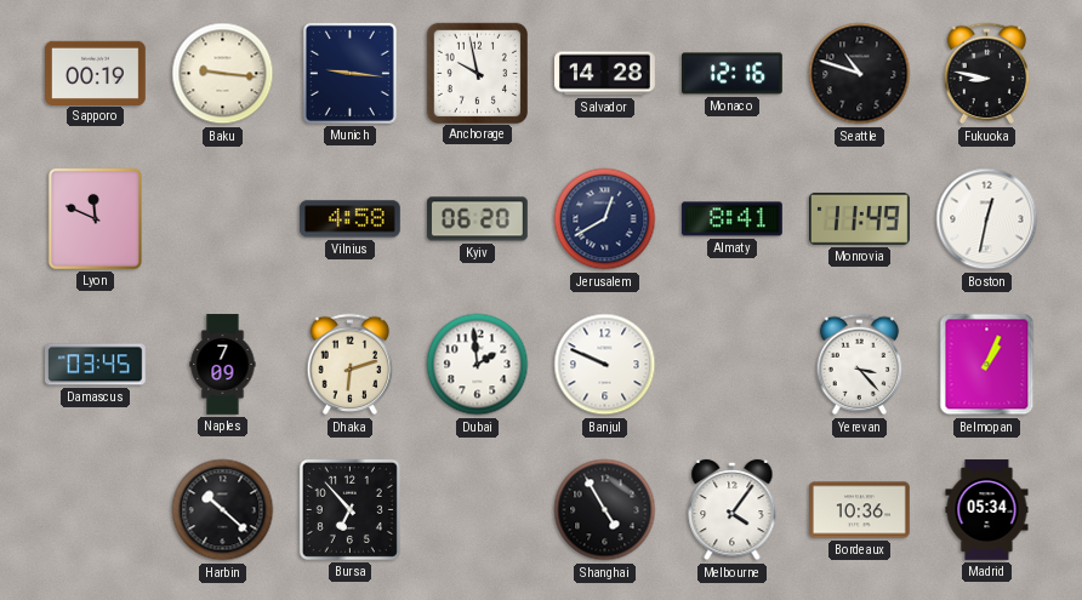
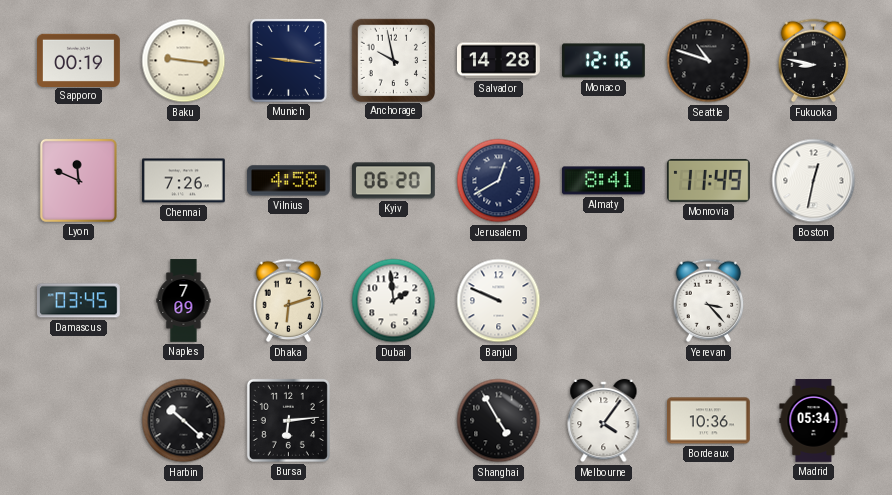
Chennai: none -> 7:26
Belmopan: 1:04 -> none
Bursa: 6:53 -> 6:14
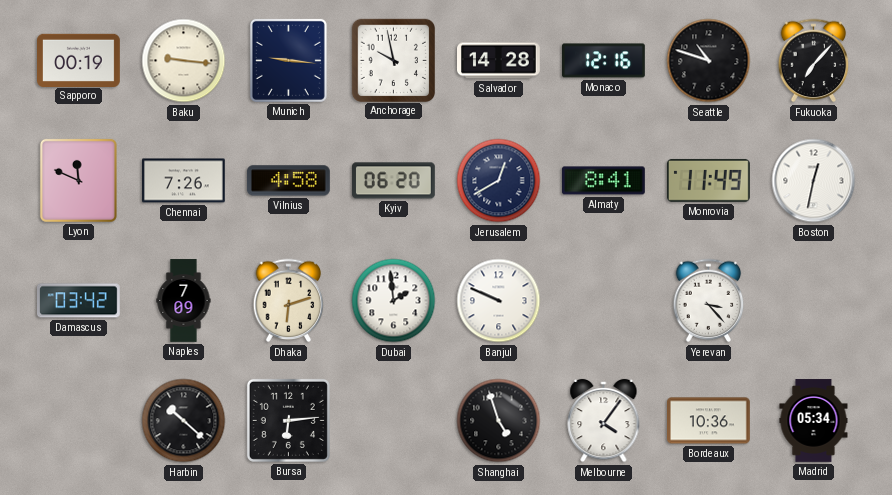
Fukuoka: 8:47 -> 7:07
Damascus: 03:45 -> 03:42
Shanghai: 4:55 -> 4:57
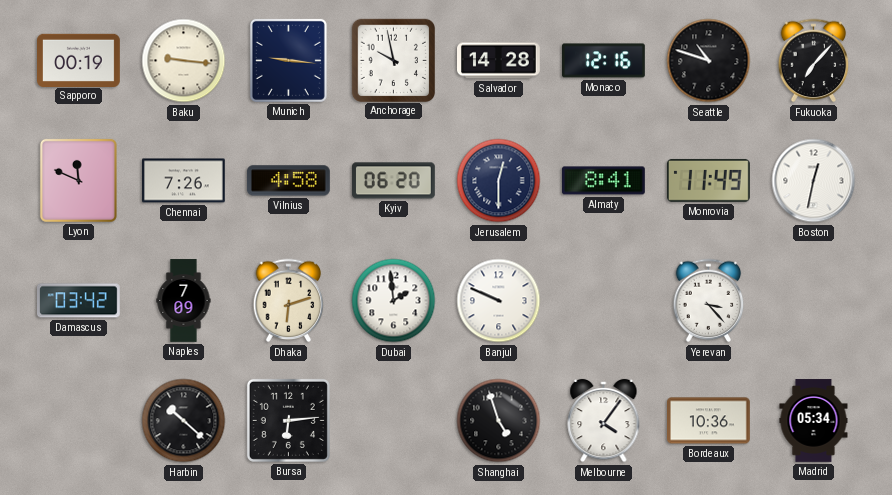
Jerusalem: 12:40 -> 12:30
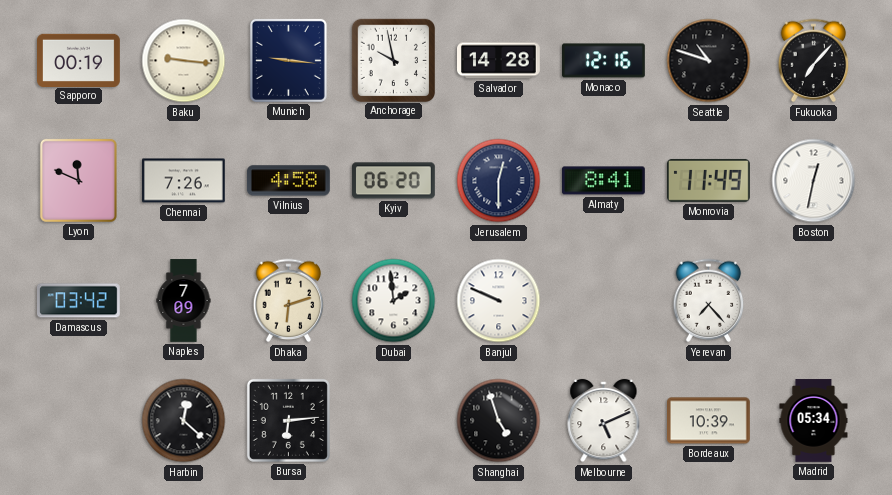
Yerevan: 3:23 -> 7:23
Harbin: 10:22 -> 12:22
Melbourne: 4:06 -> 5:11
Bordeaux: 10:36 -> 10:39
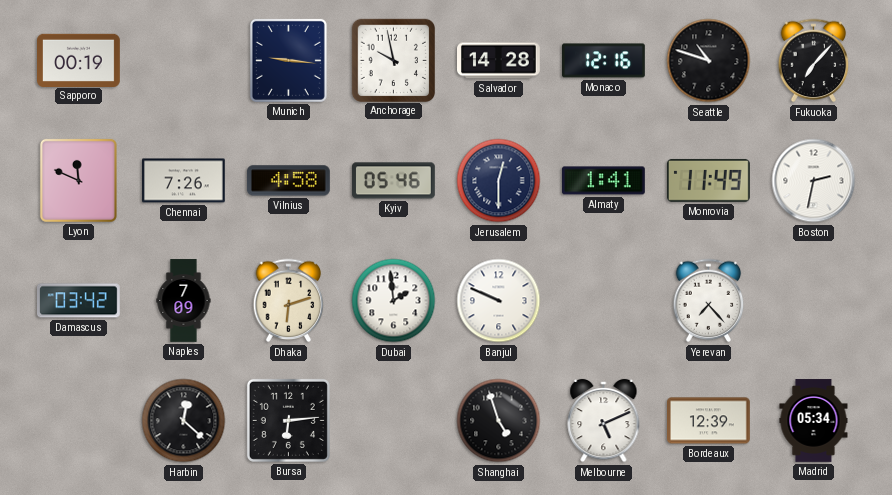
Baku: 9:16 -> none
Kyiv: 06:20 -> 05:46
Almaty: 8:41 -> 1:41
Boston: 12:32 -> 2:32
Bordeaux: 10:39 -> 12:39
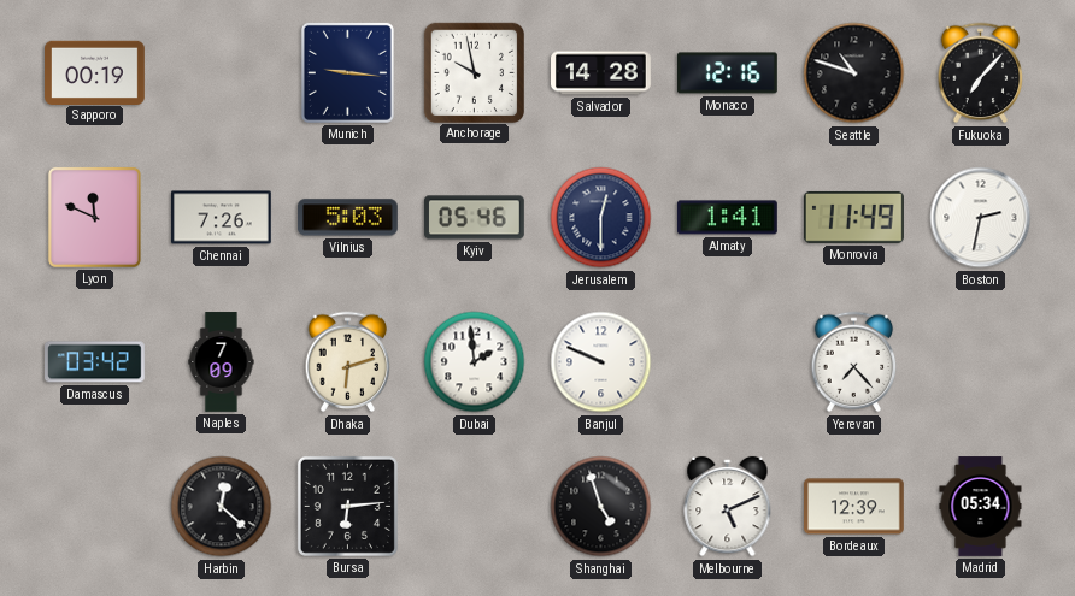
Vilnius: 4:58 -> 5:03
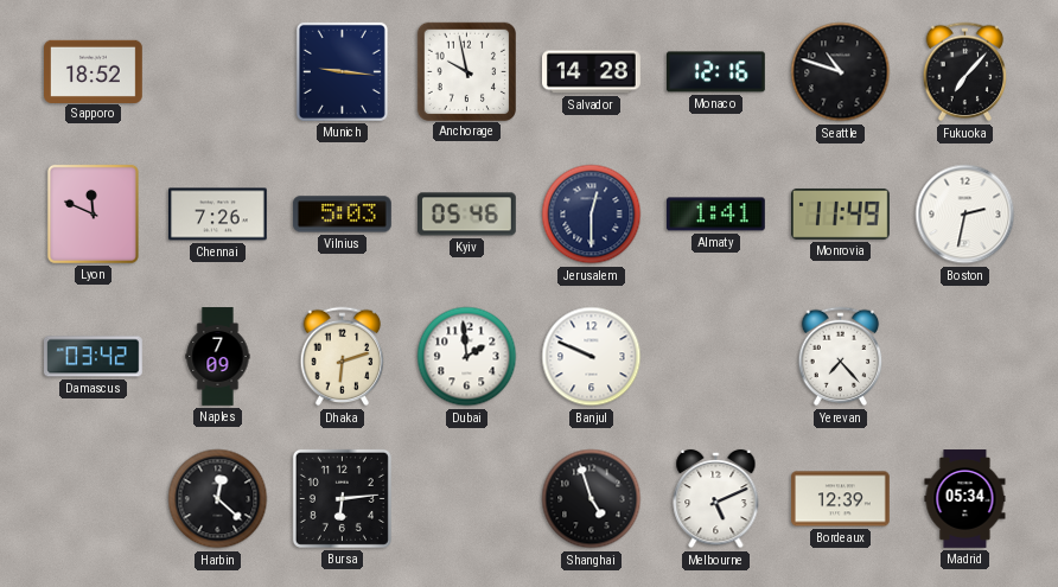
Sapporo: 00:19 -> 18:52
